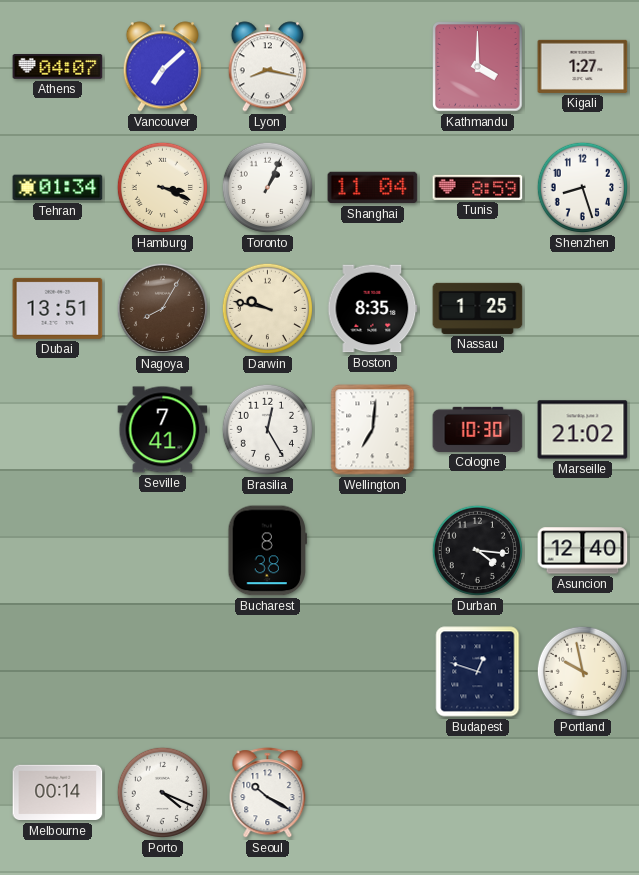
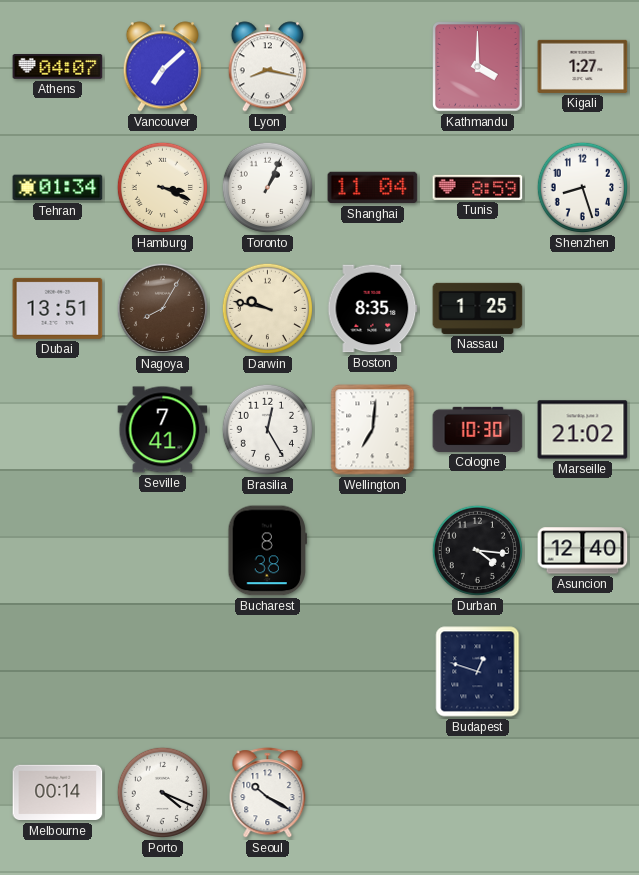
Portland: 9:58 -> none
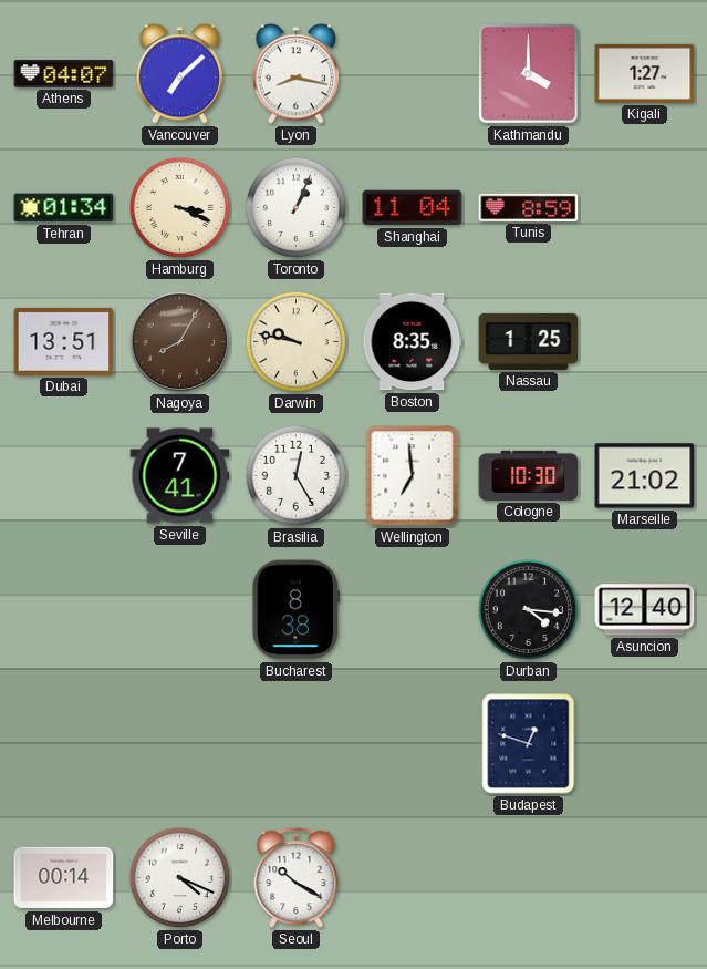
Shenzhen: 8:27 -> none
Wellington: 7:01 -> 6:59
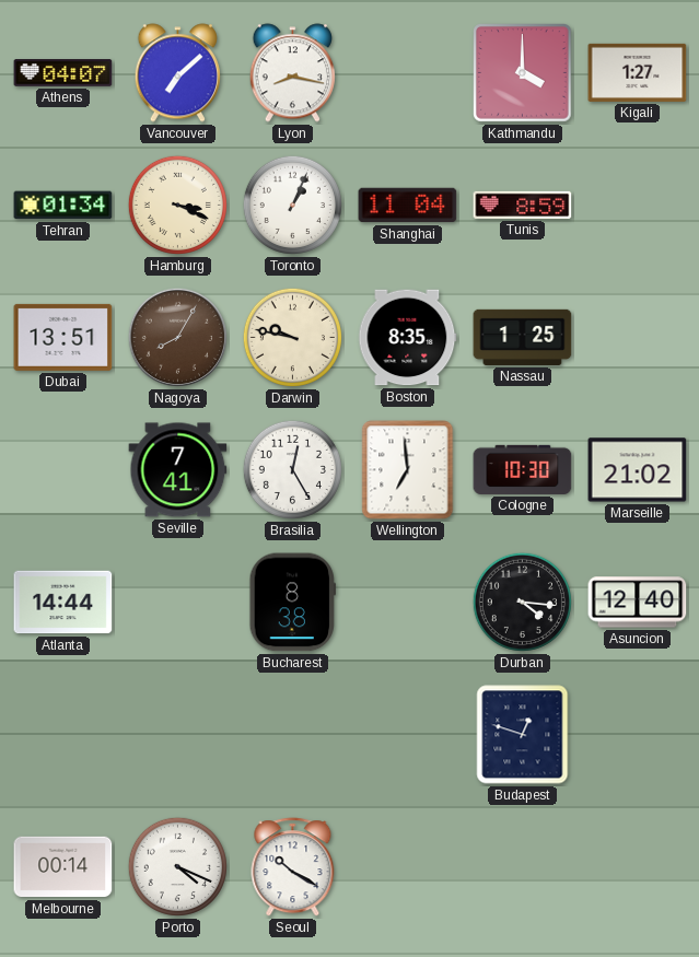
Atlanta: none -> 14:44
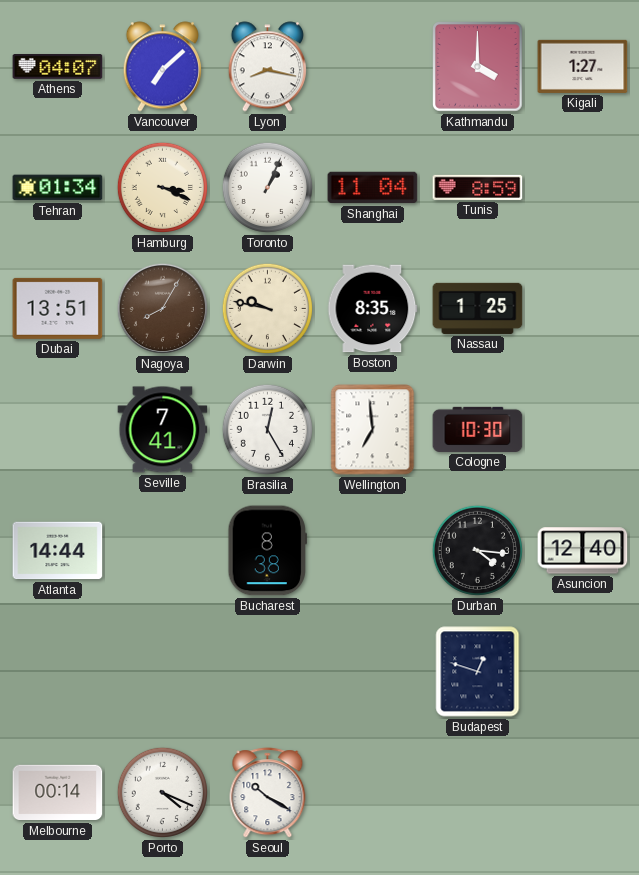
Marseille: 21:02 -> none
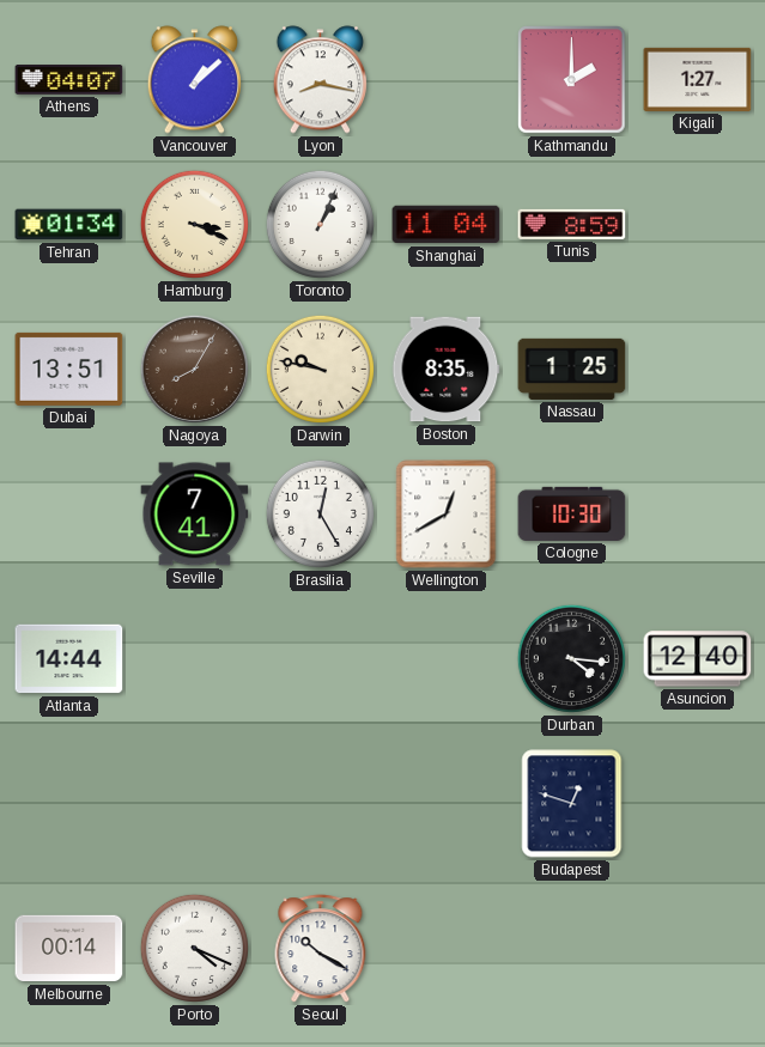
Vancouver: 7:08 -> 1:08
Kathmandu: 4:00 -> 2:00
Wellington: 6:59 -> 12:40
Bucharest: 8:38 -> none
